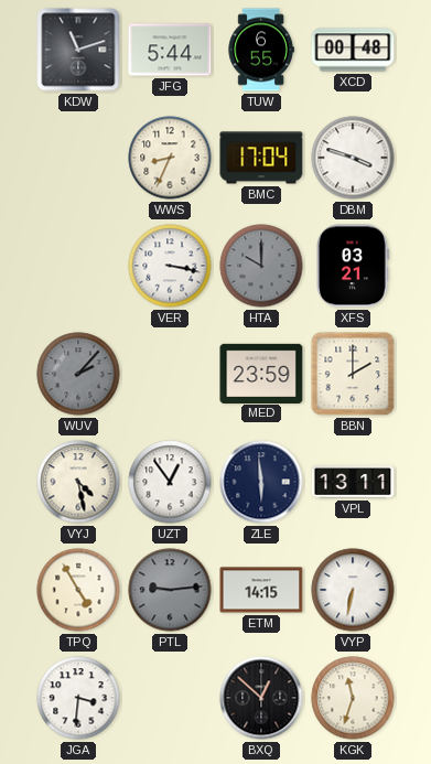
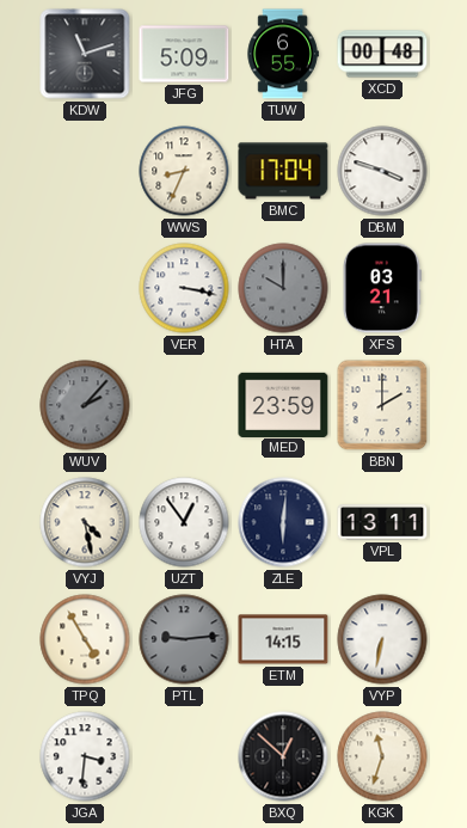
JFG: 5:44 -> 5:09
ZLE: 5:59 -> 6:01
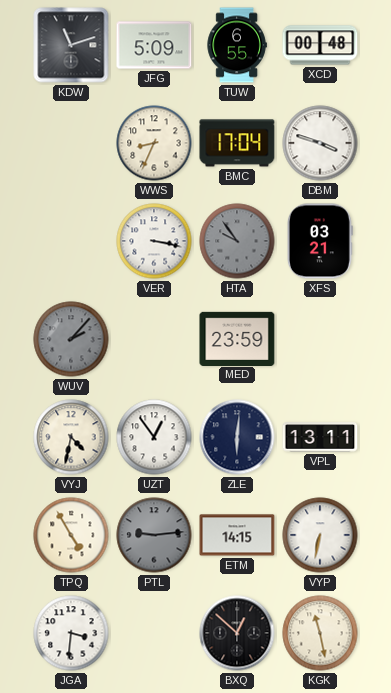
HTA: 10:00 -> 9:54
BBN: 2:00 -> none
VYJ: 4:28 -> 4:32
KGK: 11:33 -> 11:28
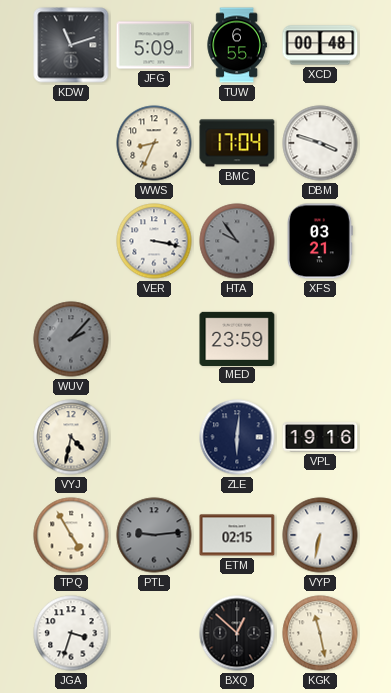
UZT: 12:54 -> none
VPL: 13:11 -> 19:16
ETM: 14:15 -> 02:15
JGA: 3:31 -> 3:33
